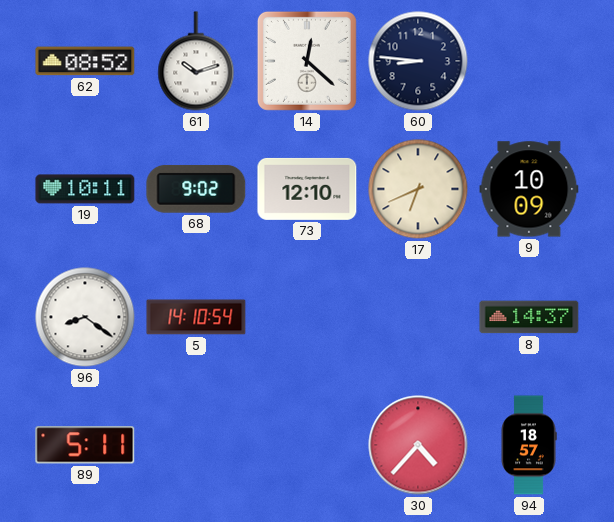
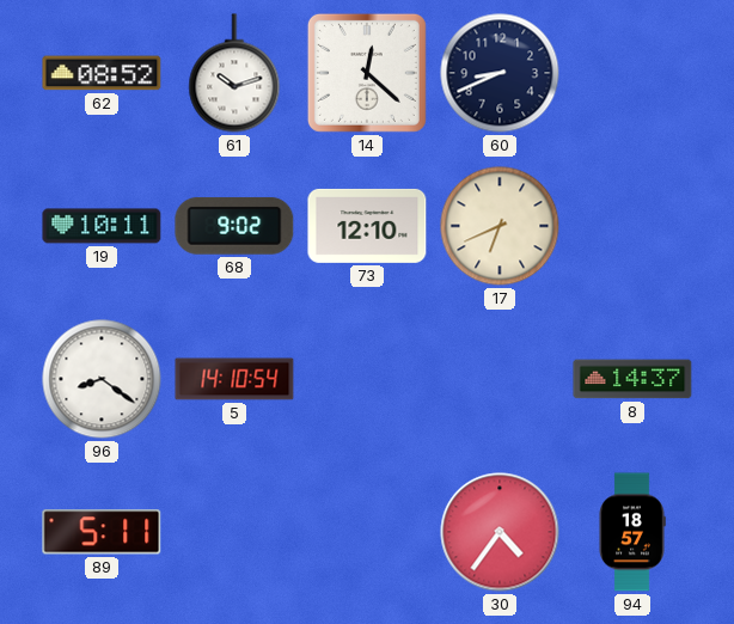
60: 8:46 -> 8:41
9: 10:09 -> none
30: 4:37 -> 4:36
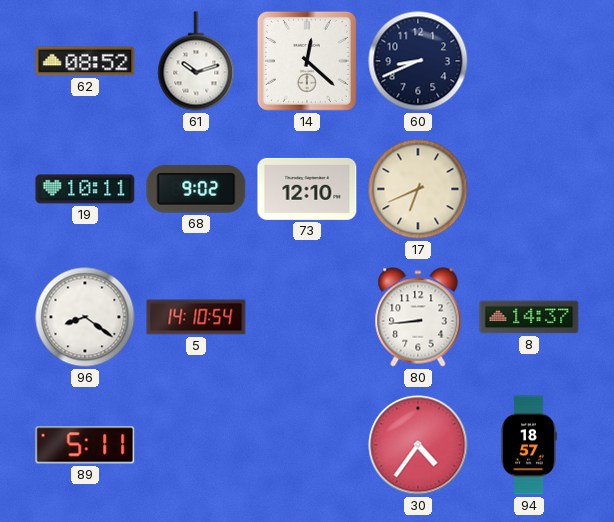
80: none -> 8:44
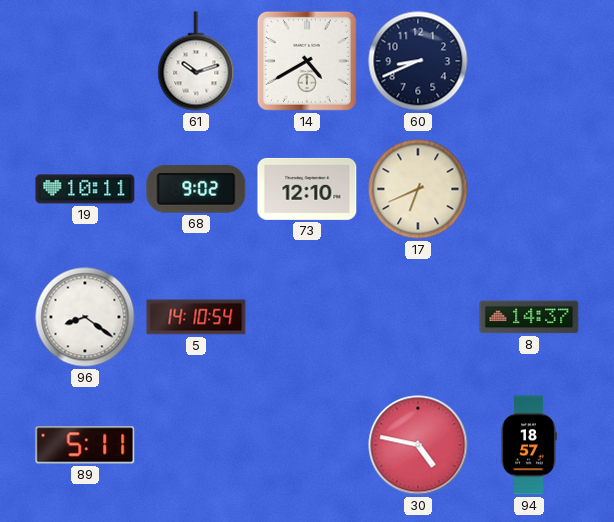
62: 08:52 -> none
14: 12:22 -> 4:40
80: 8:44 -> none
30: 4:36 -> 4:47
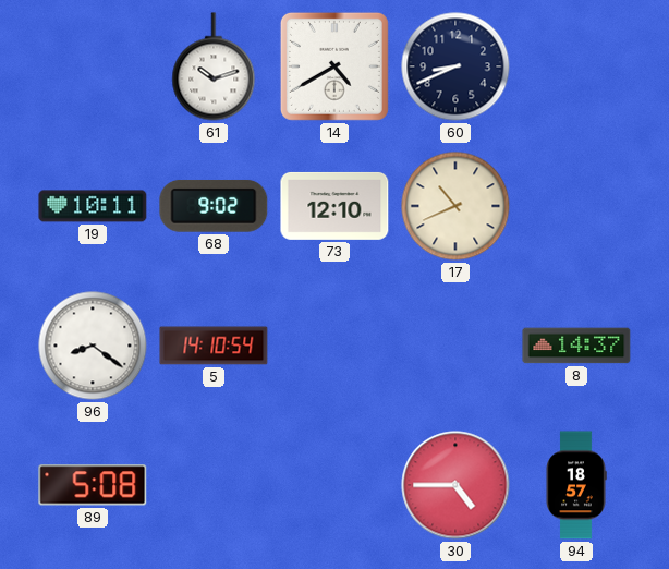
17: 6:41 -> 10:41
89: 5:11 -> 5:08
30: 4:47 -> 4:45
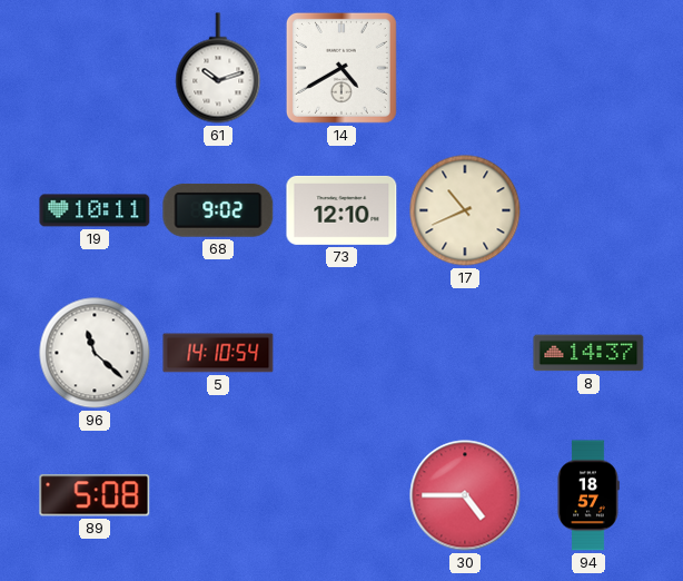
60: 8:41 -> none
96: 8:21 -> 11:22
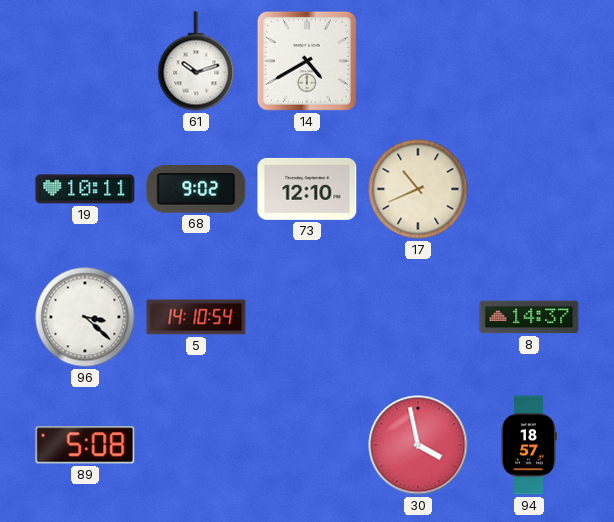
96: 11:22 -> 3:22
30: 4:45 -> 3:58
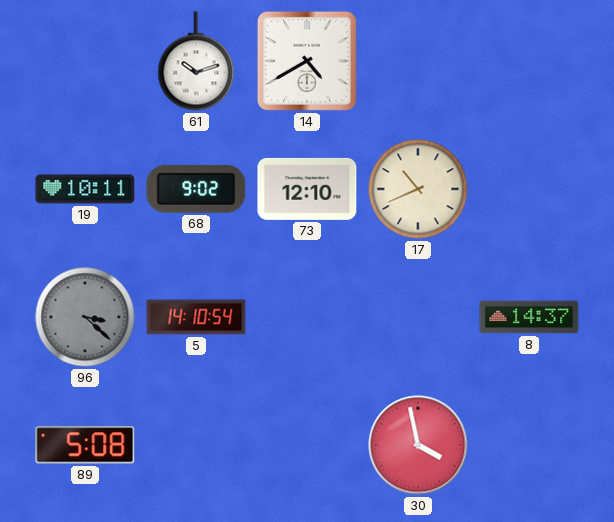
96 dial: white -> grey
94: 18:57 -> none
